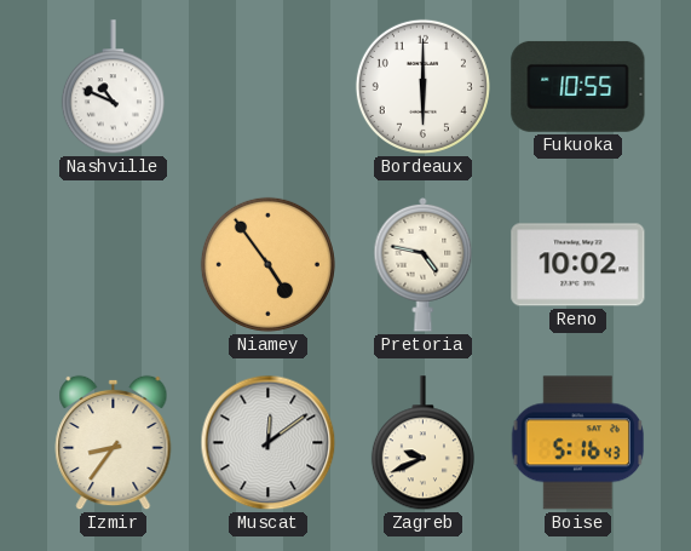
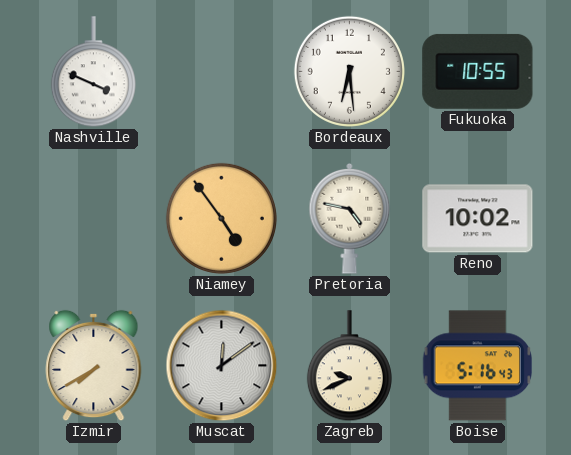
Nashville: 10:49 -> 3:49
Bordeaux: 6:00 -> 6:29
Izmir: 8:36 -> 7:40
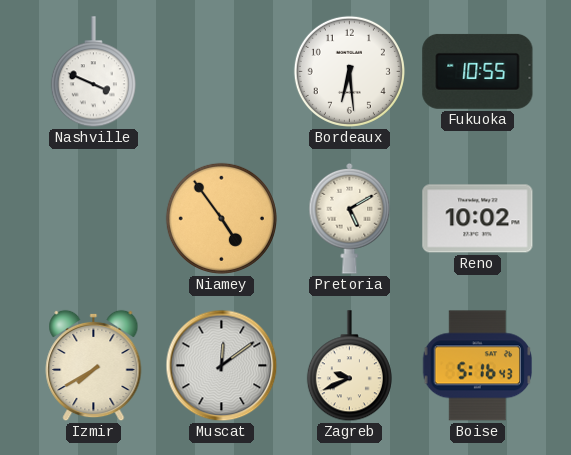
Pretoria: 4:47 -> 5:10
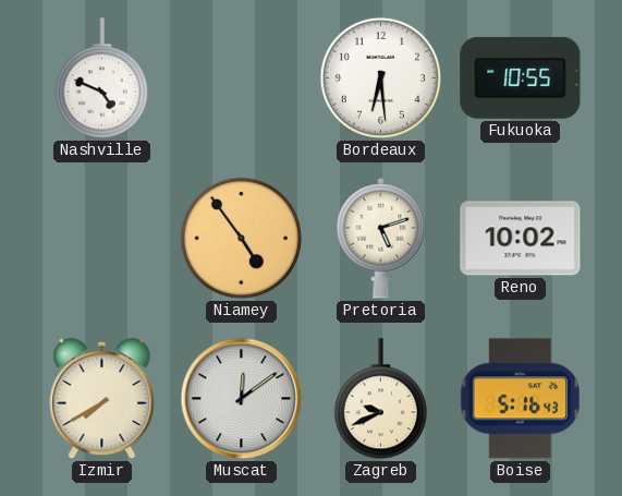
Nashville: 3:49 -> 4:49
Pretoria: 5:10 -> 5:12
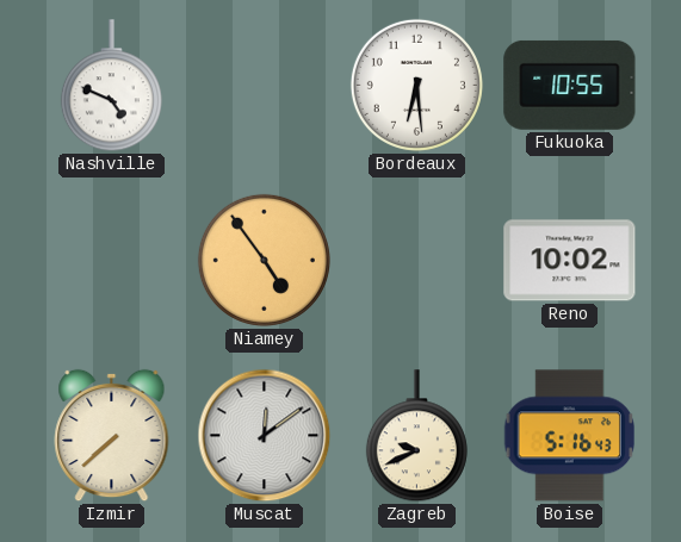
Pretoria: 5:12 -> none
Izmir: 7:40 -> 7:38
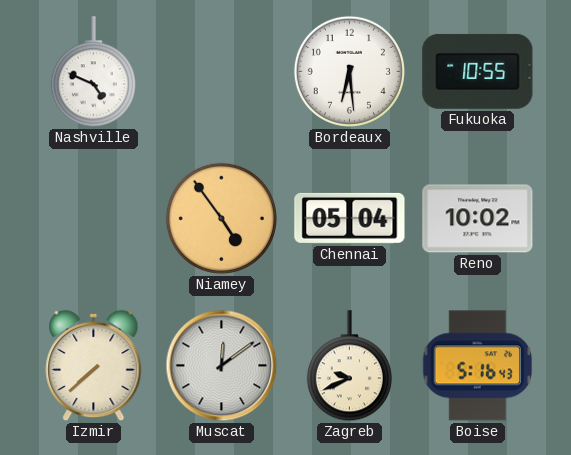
Chennai: none -> 05:04
